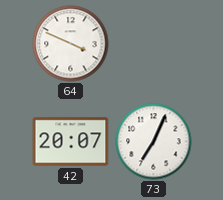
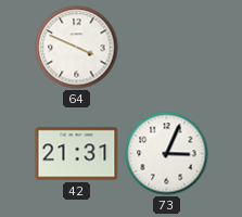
42: 20:07 -> 21:31
73: 7:04 -> 3:04
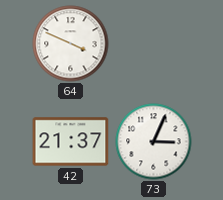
42: 21:31 -> 21:37
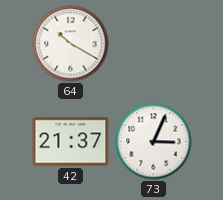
64: 3:49 -> 10:20
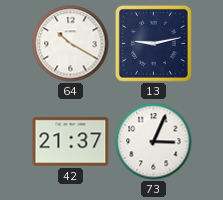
13: none -> 9:13
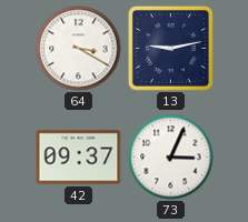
64: 10:20 -> 3:20
42: 21:37 -> 09:37
